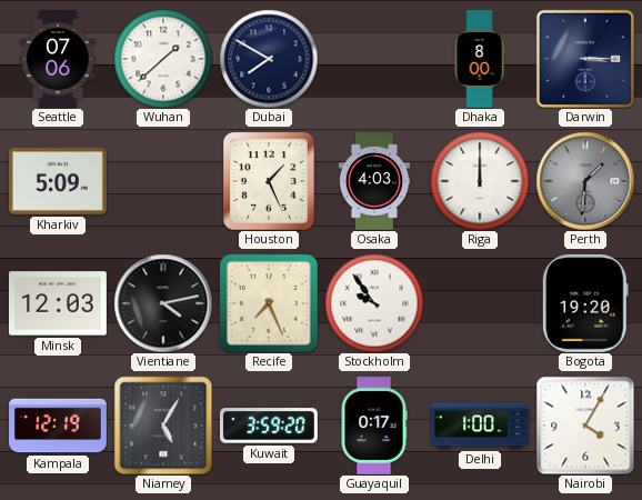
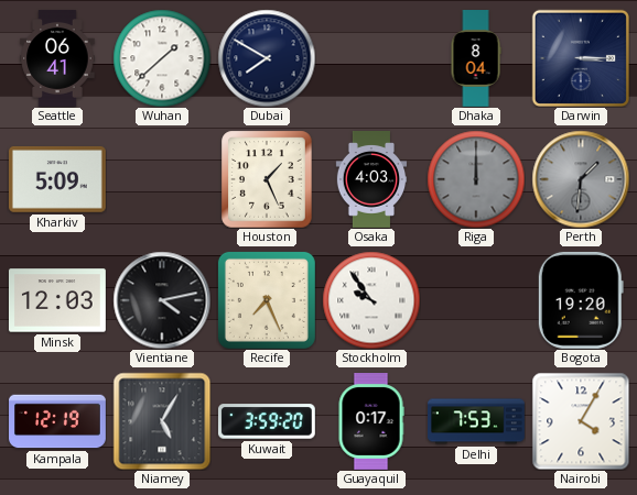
Seattle: 07:06 -> 06:41
Dhaka: 8:00 -> 8:04
Riga dial: white -> grey
Delhi: 1:00 -> 7:53
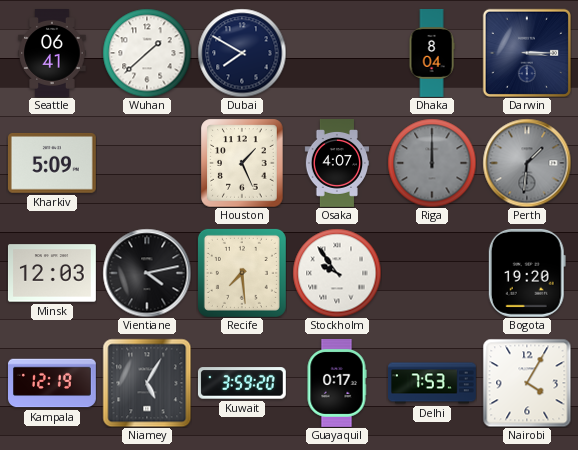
Osaka: 4:03 -> 4:07
Recife: 7:26 -> 7:29
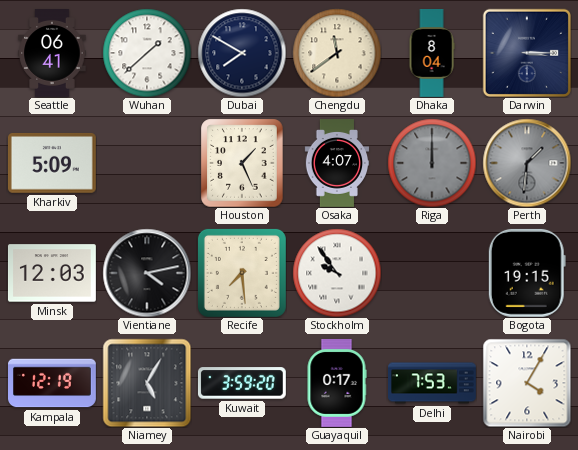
Chengdu: none -> 11:39
Bogota: 19:20 -> 19:15
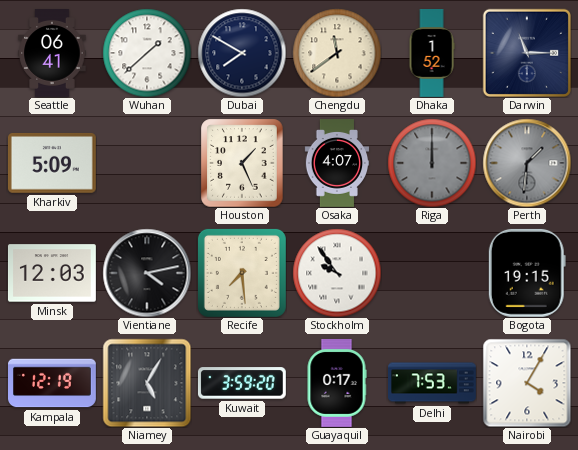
Dhaka: 8:04 -> 1:52
Darwin: 3:15 -> 11:15
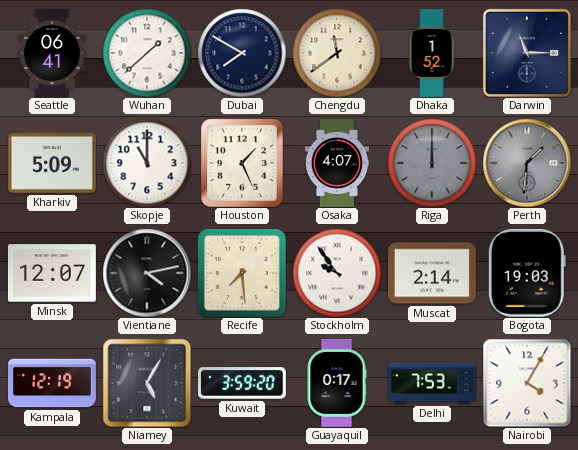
Skopje: none -> 11:00
Minsk: 12:03 -> 12:07
Muscat: none -> 2:14
Bogota: 19:15 -> 19:03
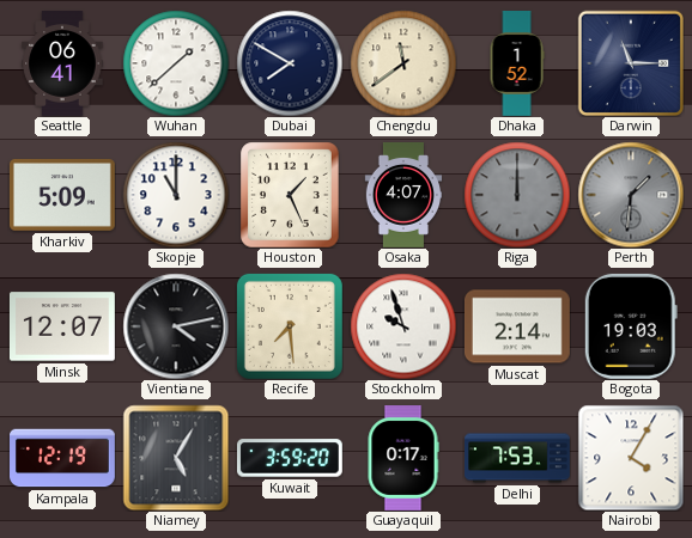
Stockholm: 9:54 -> 9:57
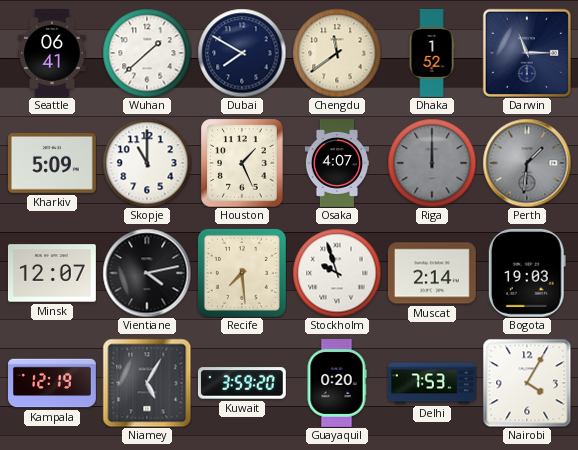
Guayaquil: 0:17 -> 0:20
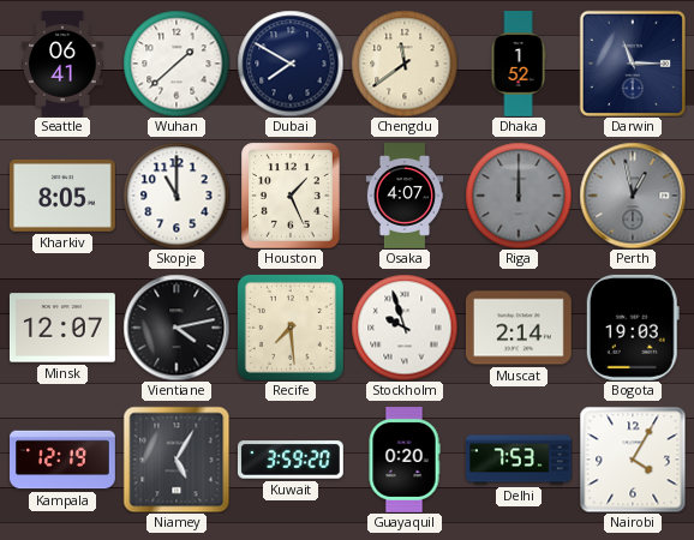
Kharkiv: 5:09 -> 8:05
Perth: 1:31 -> 12:58
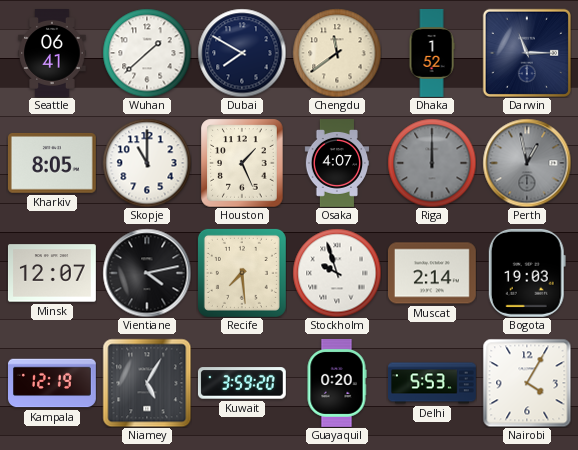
Delhi: 7:53 -> 5:53
